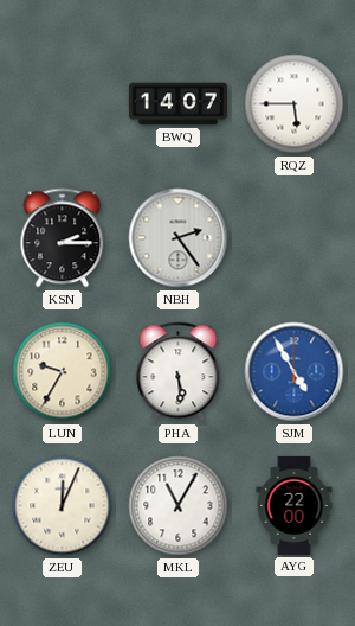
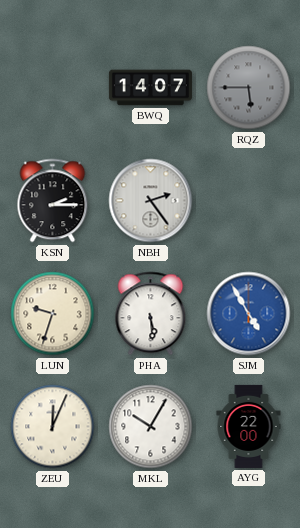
RQZ dial: white -> grey
LUN: 9:35 -> 9:33
MKL: 11:05 -> 10:05
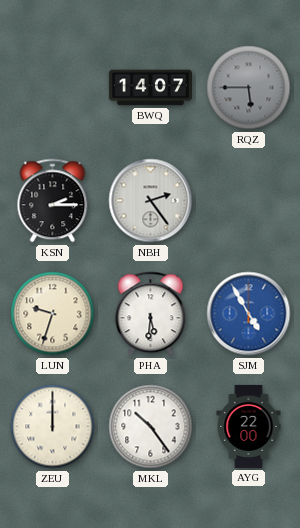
PHA: 5:29 -> 5:31
ZEU: 12:04 -> 12:00
MKL: 10:05 -> 10:24
